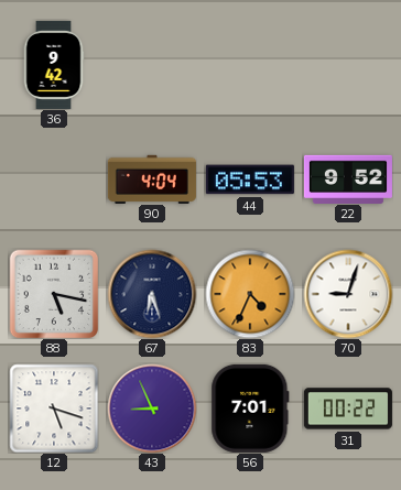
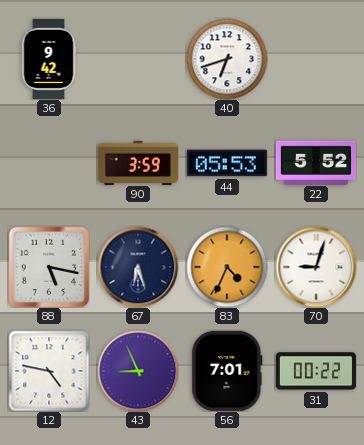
40: none -> 6:42
90: 4:04 -> 3:59
22: 9:52 -> 5:52
12: 5:18 -> 4:47
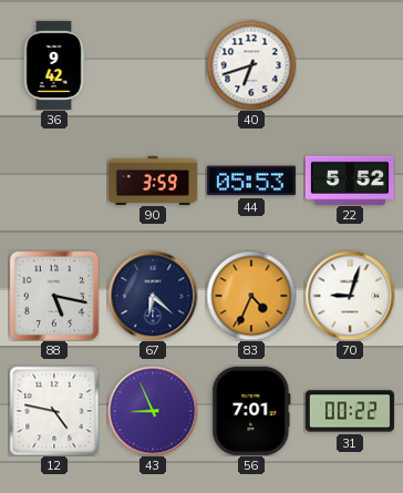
67: 6:27 -> 6:22
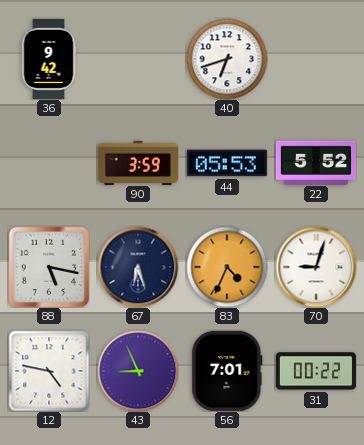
67: 6:22 -> 6:27
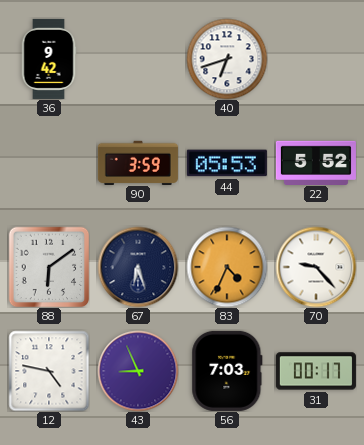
88: 5:17 -> 6:09
70: 9:03 -> 9:23
56: 7:01 -> 7:03
31: 00:22 -> 00:17
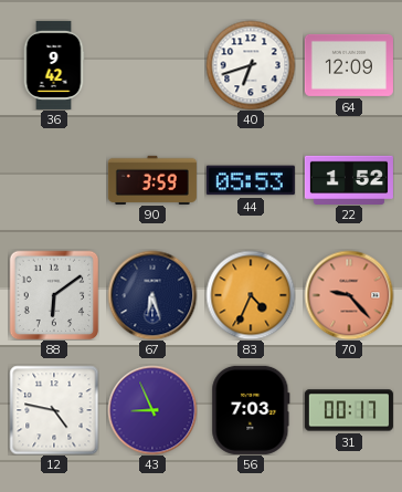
64: none -> 12:09
22: 5:52 -> 1:52
70 dial: white -> salmon
